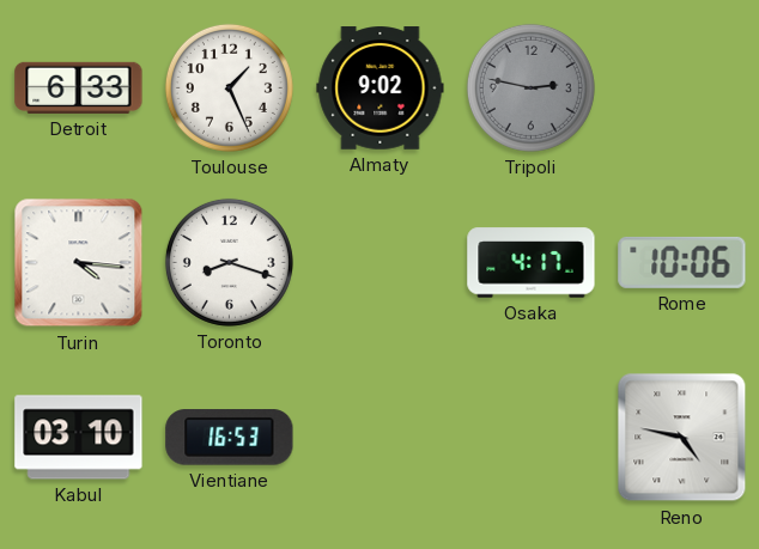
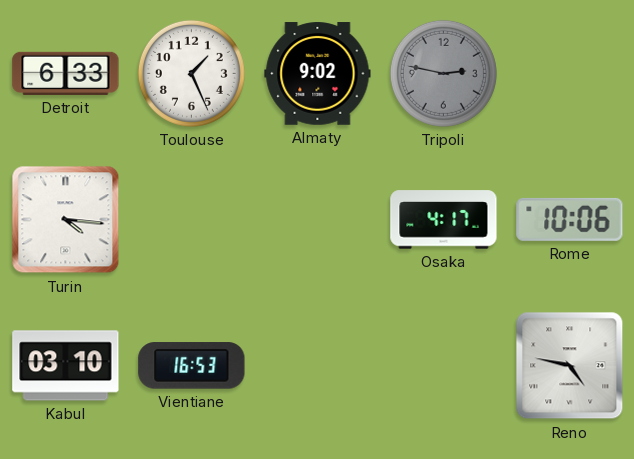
Toronto: 8:18 -> none
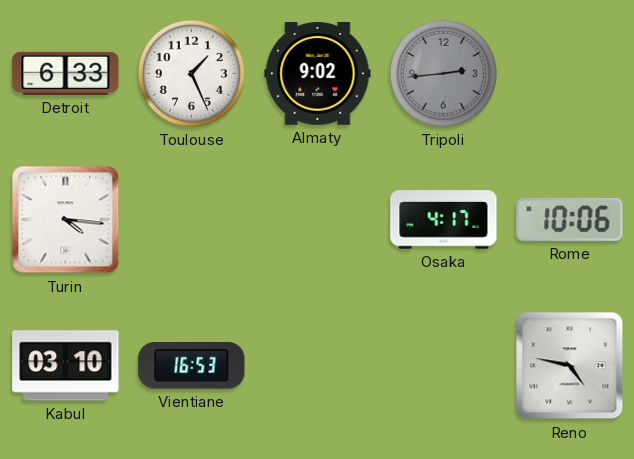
Tripoli: 2:47 -> 2:44
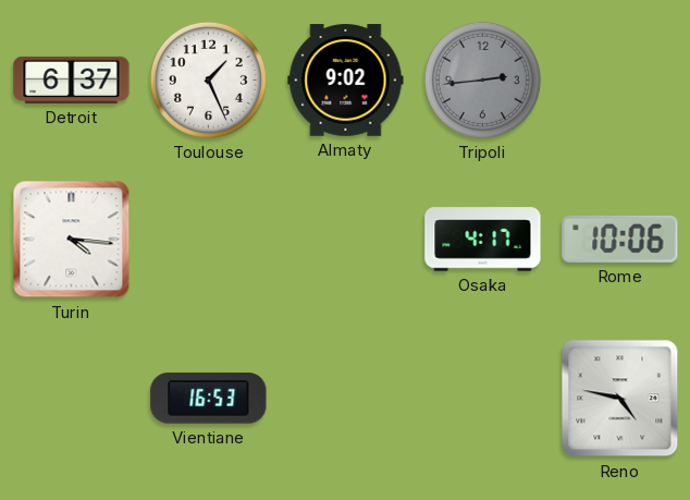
Detroit: 6:33 -> 6:37
Kabul: 03:10 -> none
